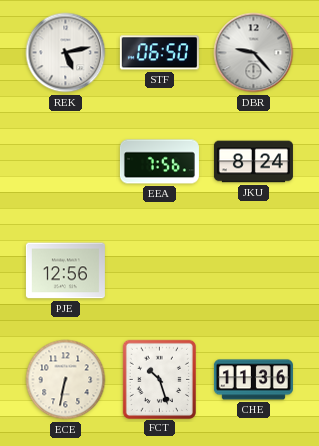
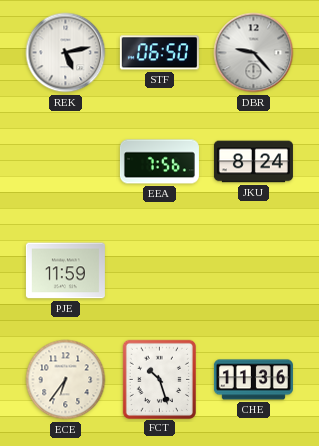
PJE: 12:56 -> 11:59
ECE: 6:32 -> 6:36
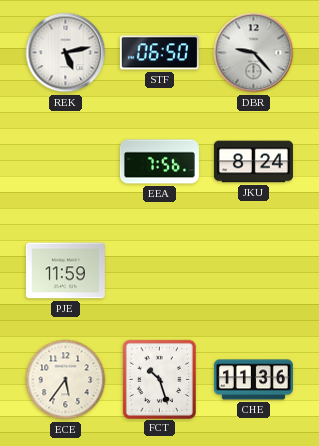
ECE: 6:36 -> 5:36
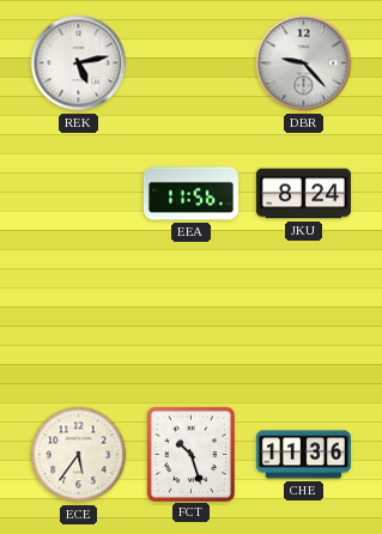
STF: 06:50 -> none
EEA: 7:56 -> 11:56
PJE: 11:59 -> none
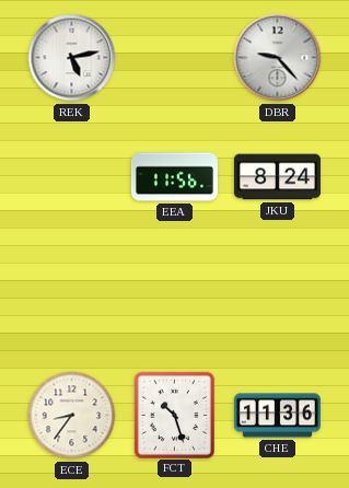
ECE: 5:36 -> 8:36
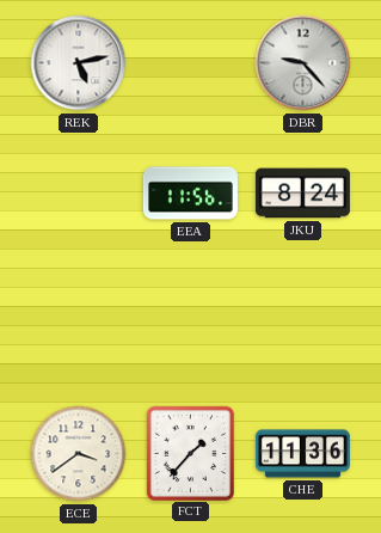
ECE: 8:36 -> 3:39
FCT: 10:27 -> 1:37
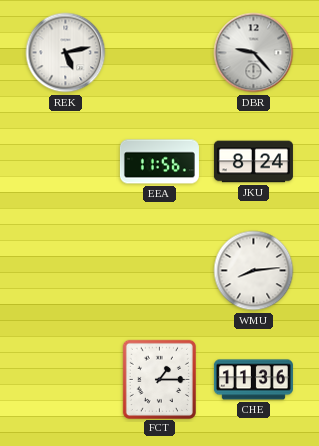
WMU: none -> 8:14
ECE: 3:39 -> none
FCT: 1:37 -> 1:15
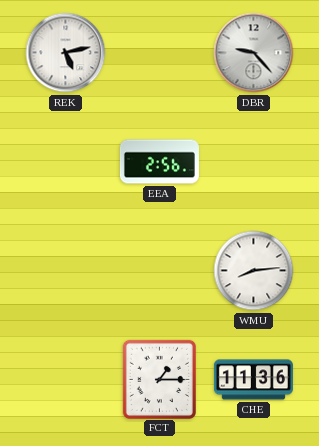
EEA: 11:56 -> 2:56
JKU: 8:24 -> none
